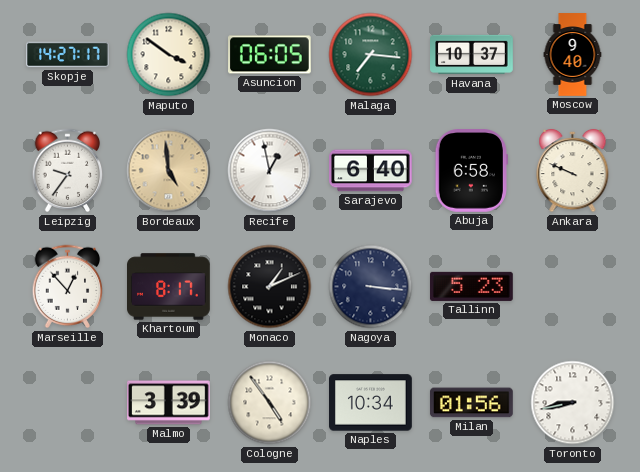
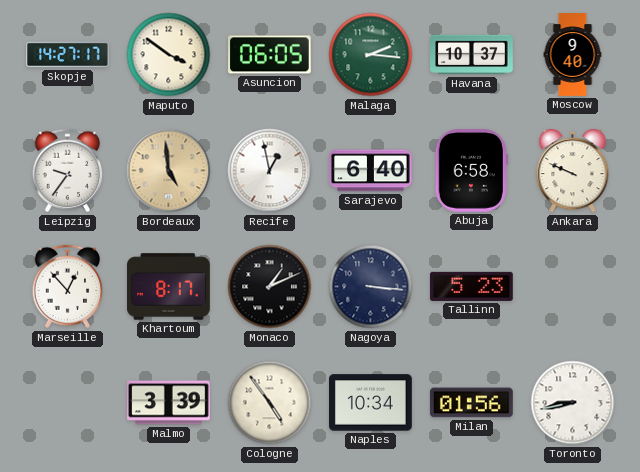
Malaga: 7:16 -> 2:16
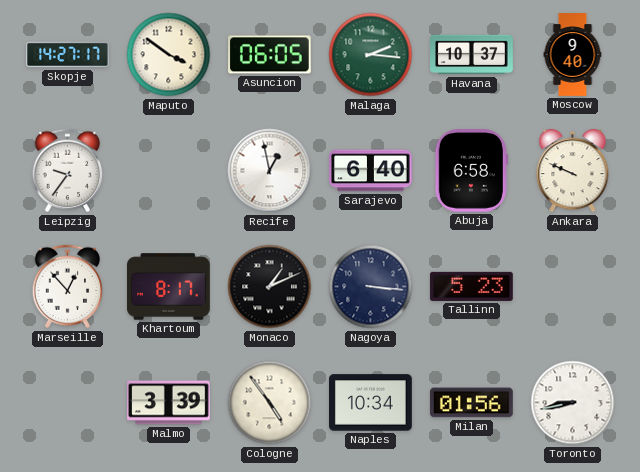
Bordeaux: 4:59 -> none
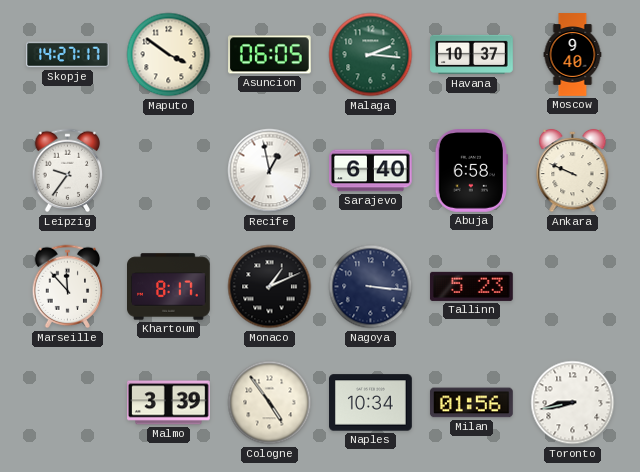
Marseille: 12:53 -> 11:53
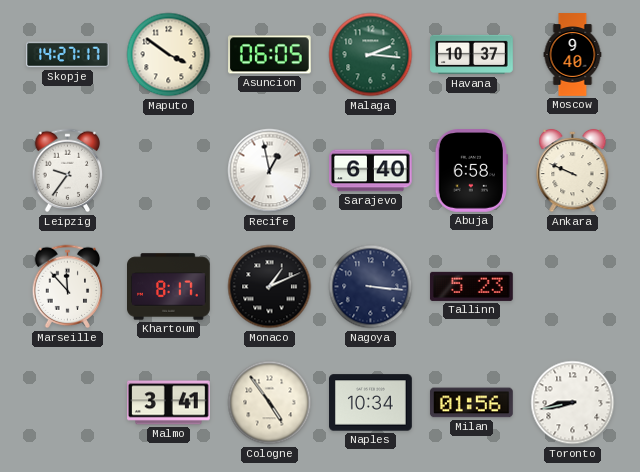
Malmo: 3:39 -> 3:41
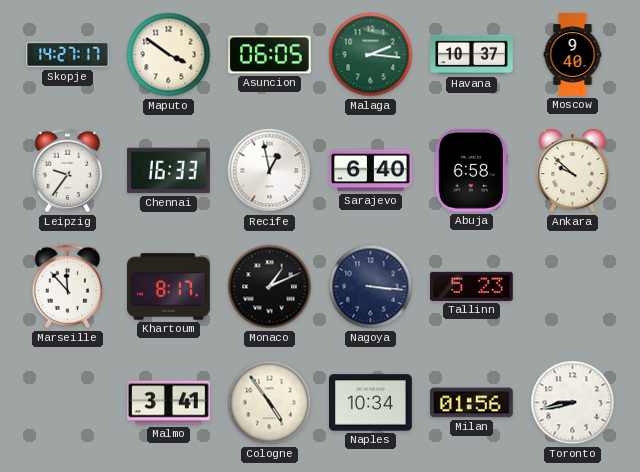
Chennai: none -> 16:33
Ankara: 9:49 -> 9:52
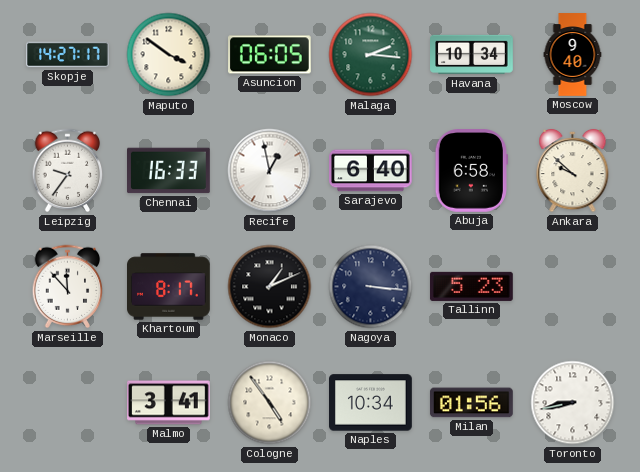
Havana: 10:37 -> 10:34
